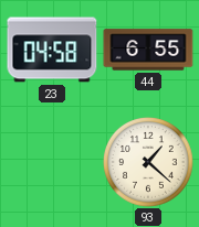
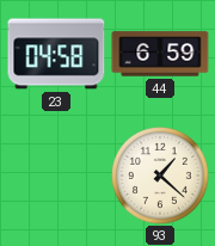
44: 6:55 -> 6:59
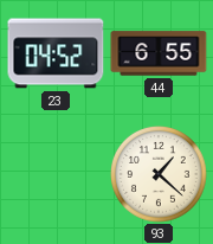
23: 04:58 -> 04:52
44: 6:59 -> 6:55
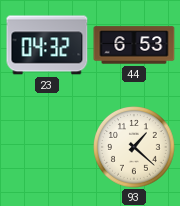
23: 04:52 -> 04:32
44: 6:55 -> 6:53
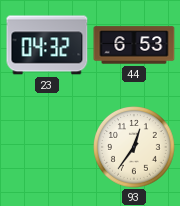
93: 1:22 -> 12:36
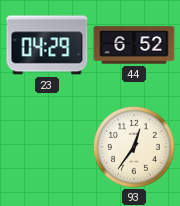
23: 04:32 -> 04:29
44: 6:53 -> 6:52
